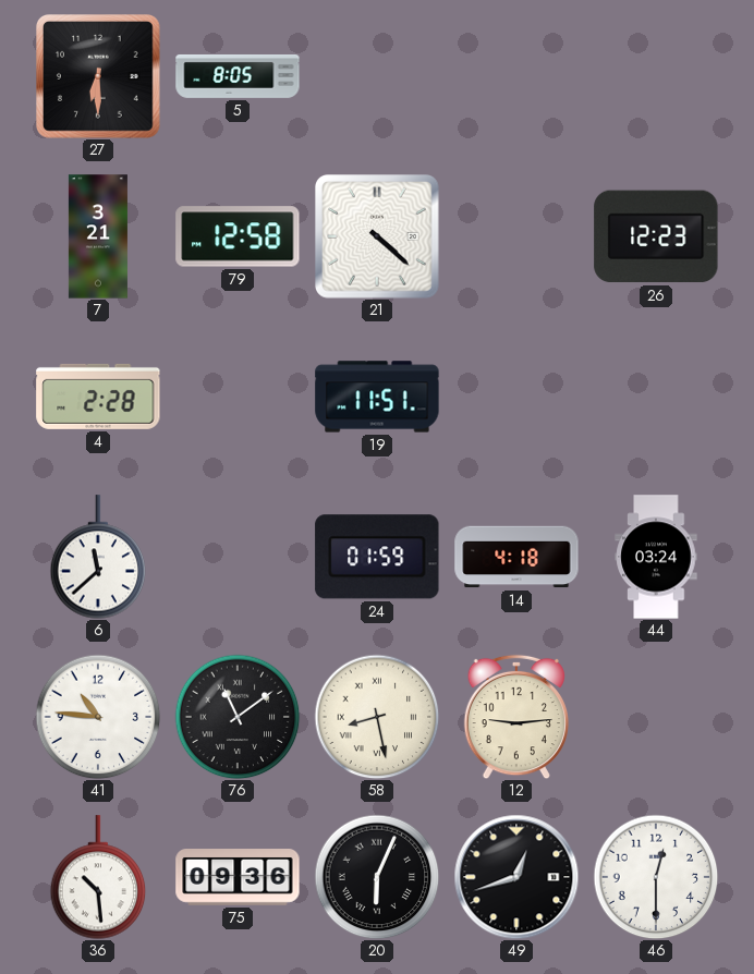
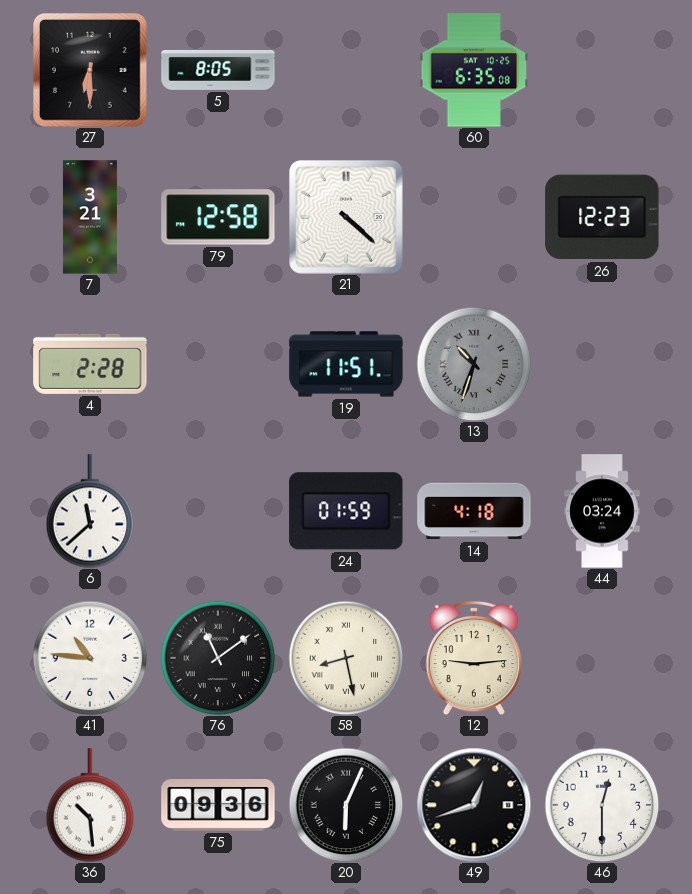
60: none -> 6:35
13: none -> 10:33
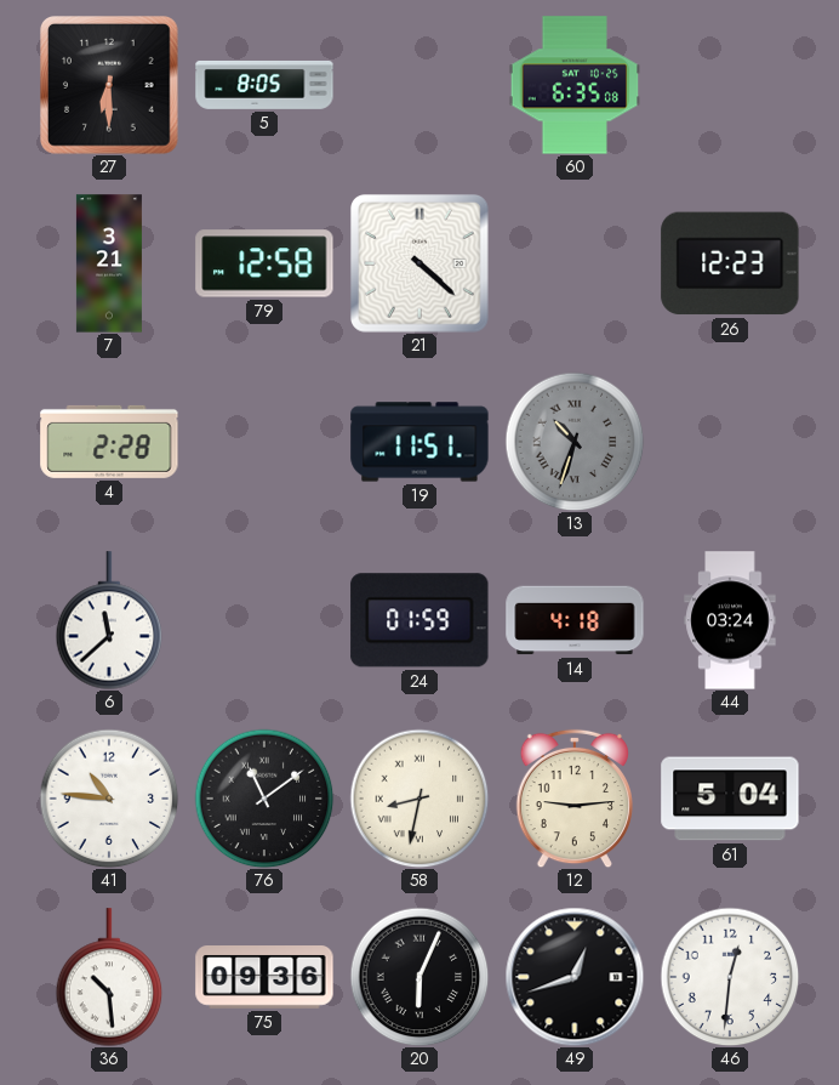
58: 8:28 -> 8:32
61: none -> 5:04
46: 12:30 -> 12:31
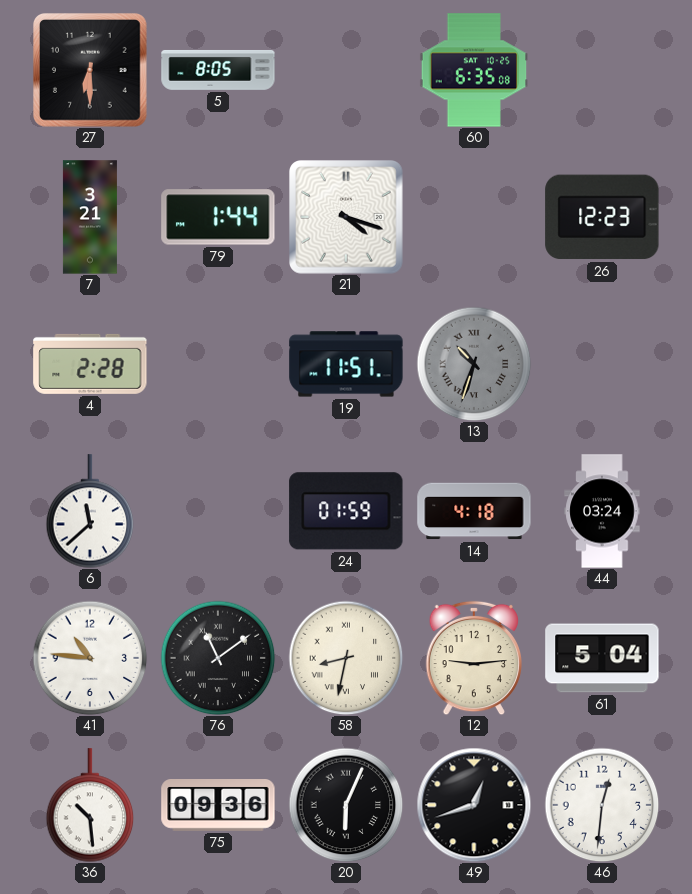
79: 12:58 -> 1:44
21: 4:22 -> 4:18
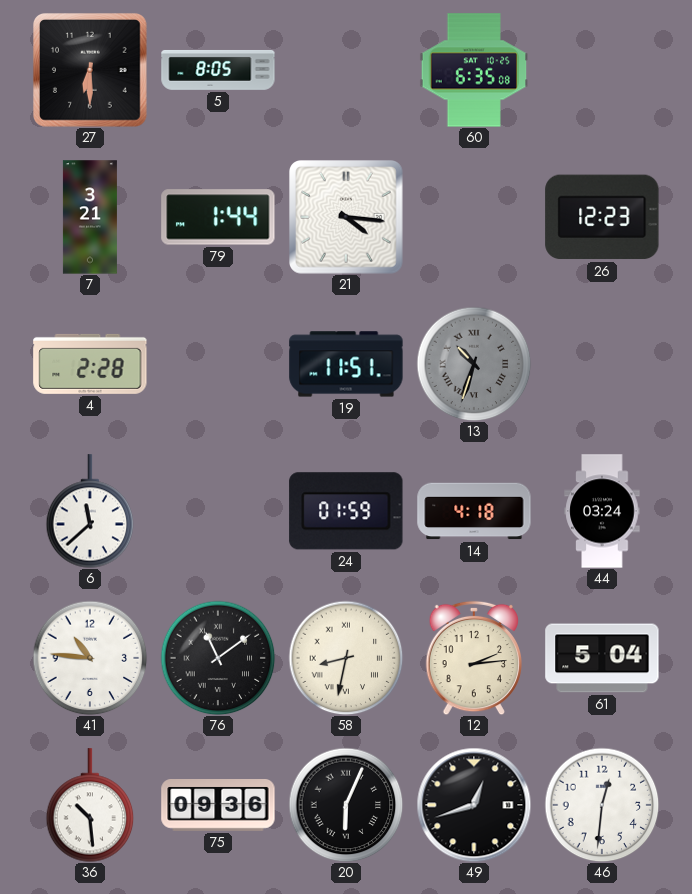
21: 4:18 -> 4:16
12: 9:14 -> 2:14
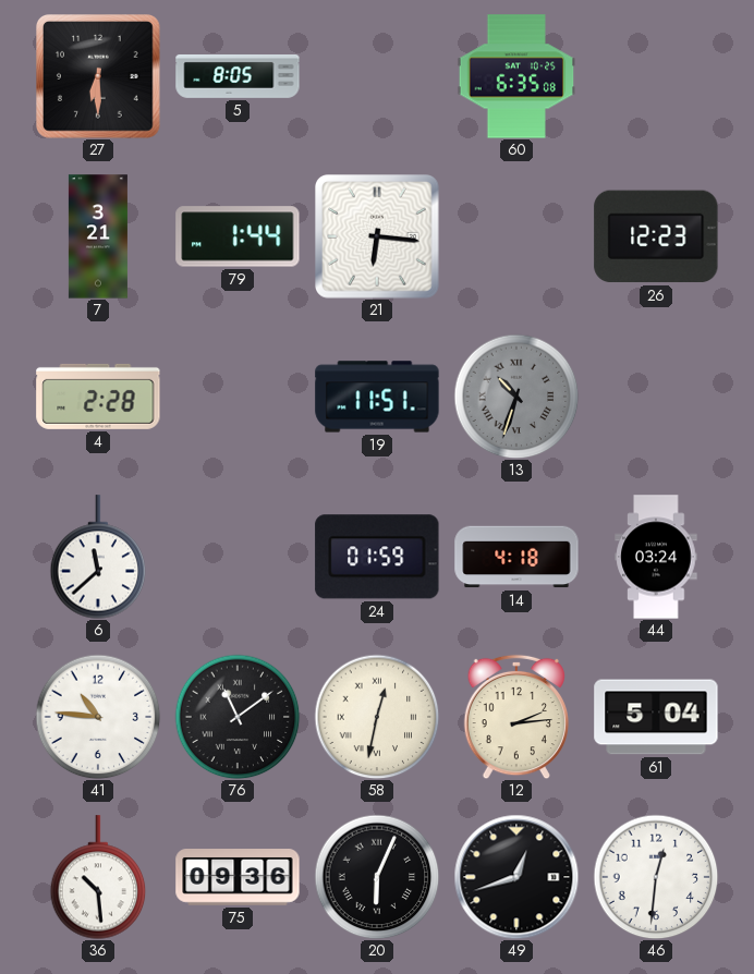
21: 4:16 -> 6:16
58: 8:32 -> 12:32
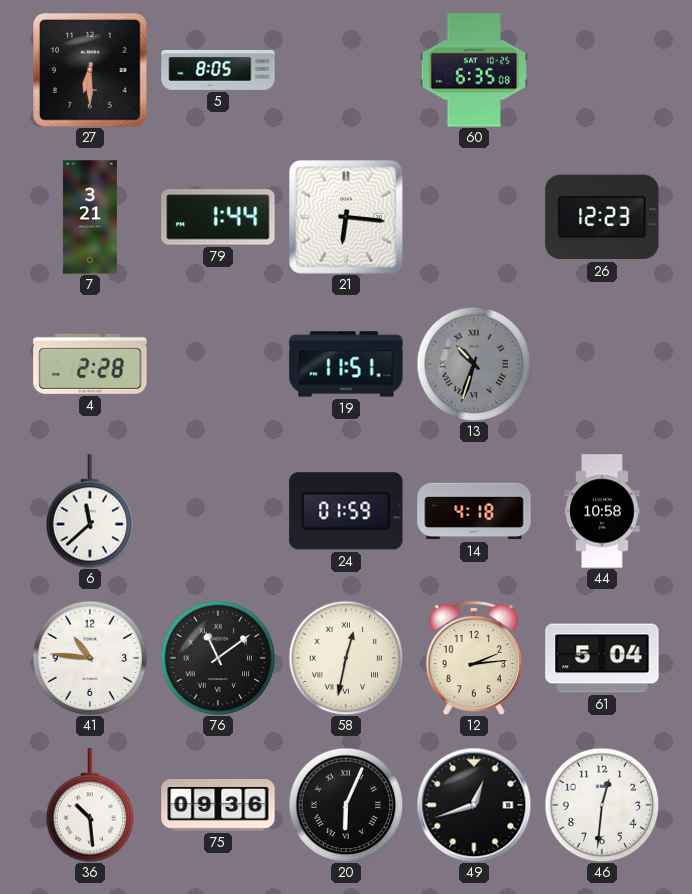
44: 03:24 -> 10:58
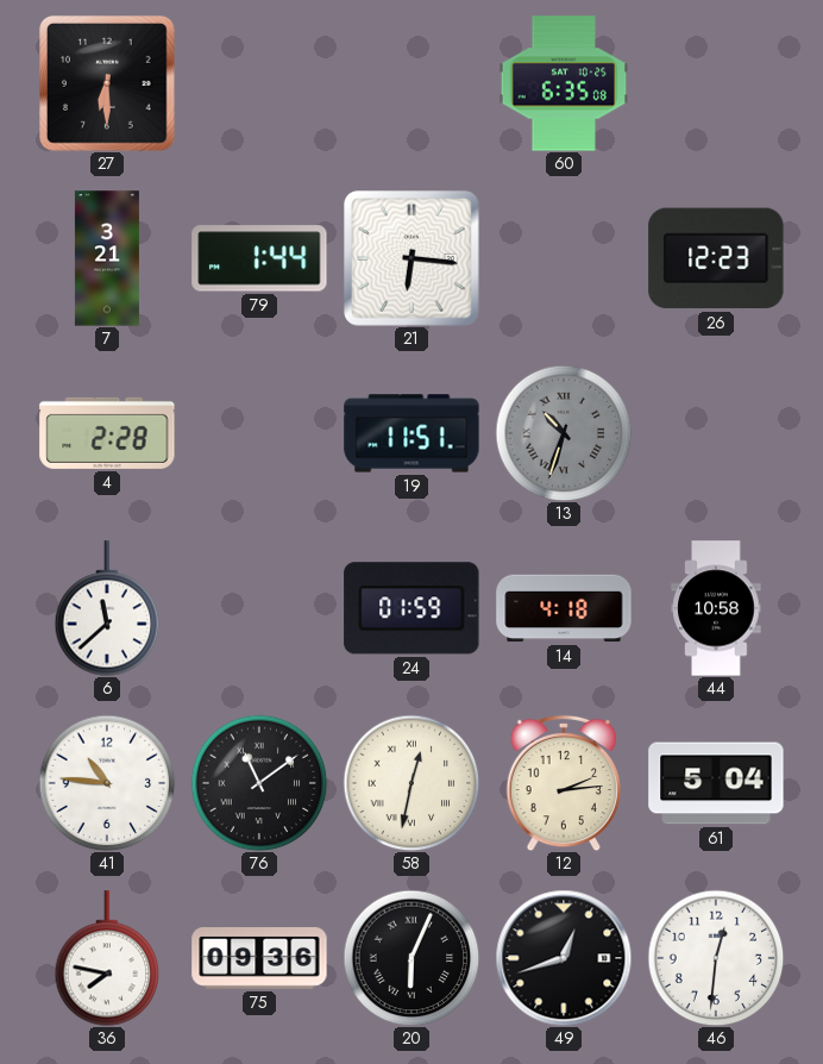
5: 8:05 -> none
36: 10:29 -> 7:47
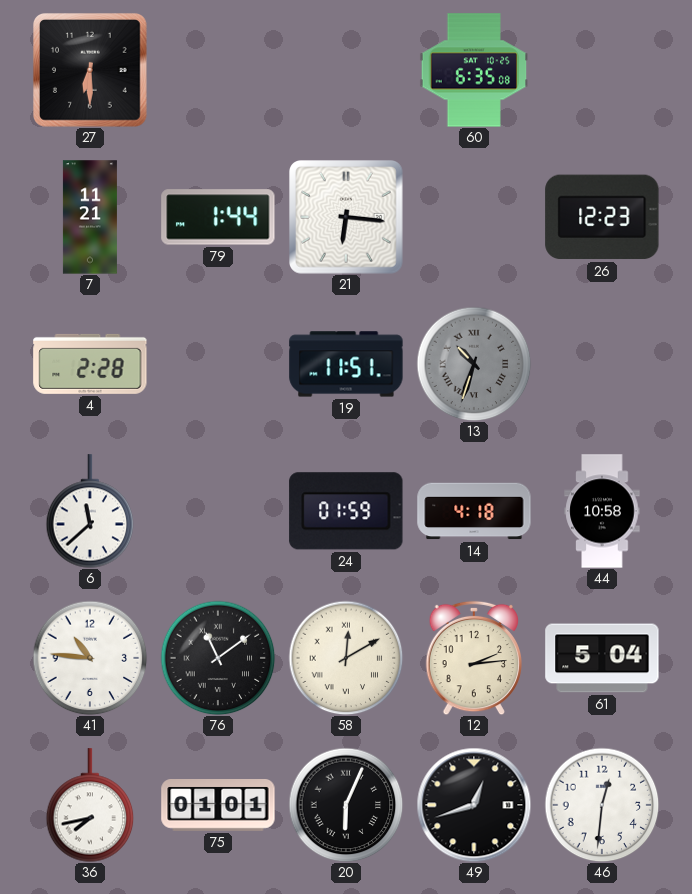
7: 3:21 -> 11:21
58: 12:32 -> 12:10
36: 7:47 -> 7:43
75: 09:36 -> 01:01
